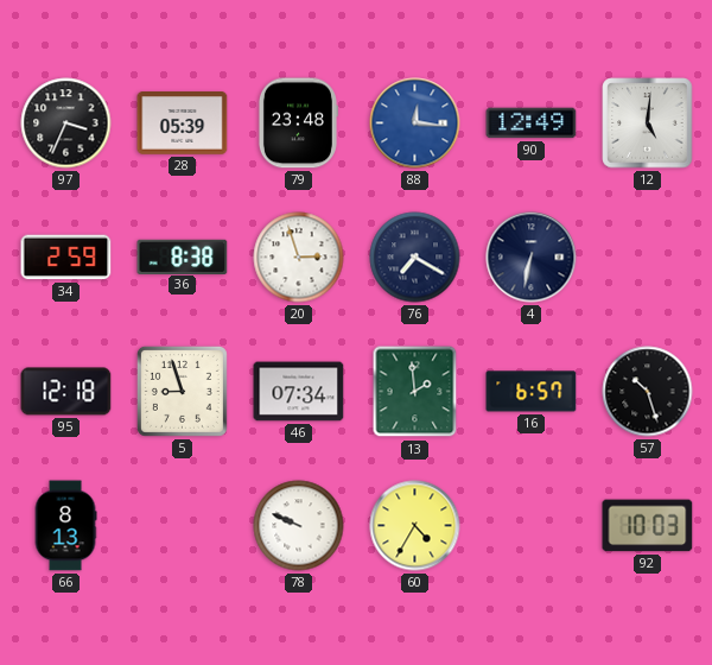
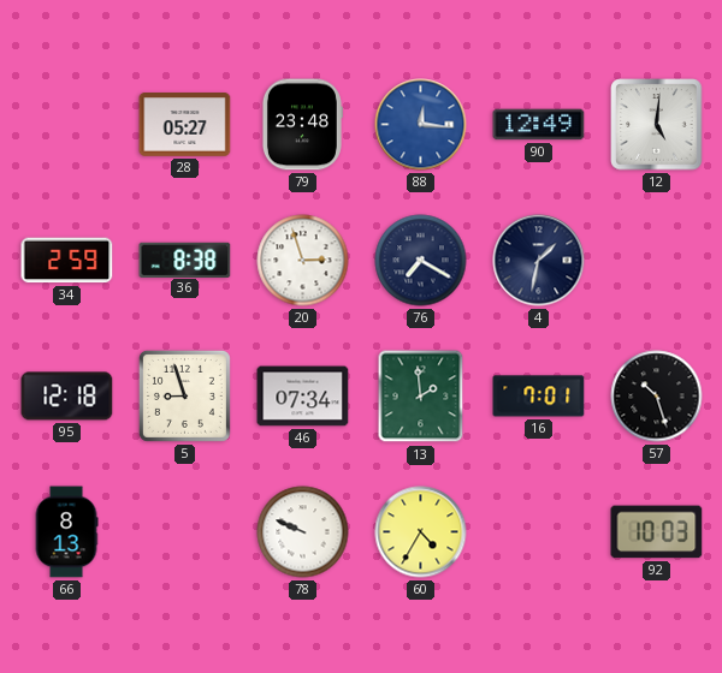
97: 3:34 -> none
28: 05:39 -> 05:27
4: 6:32 -> 1:32
16: 6:57 -> 7:01
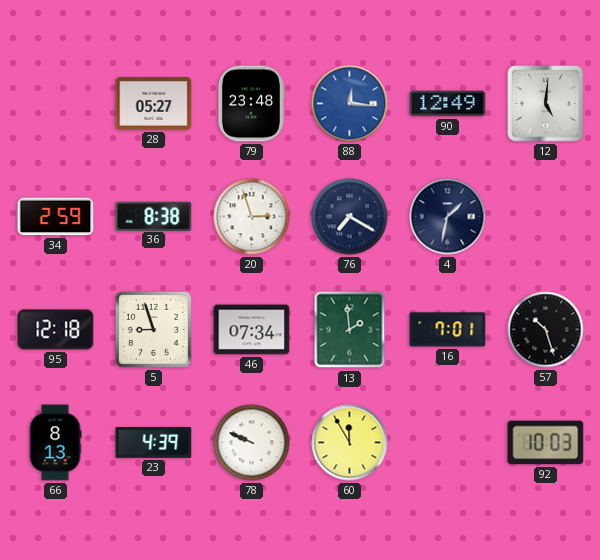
23: none -> 4:39
60: 4:35 -> 11:55
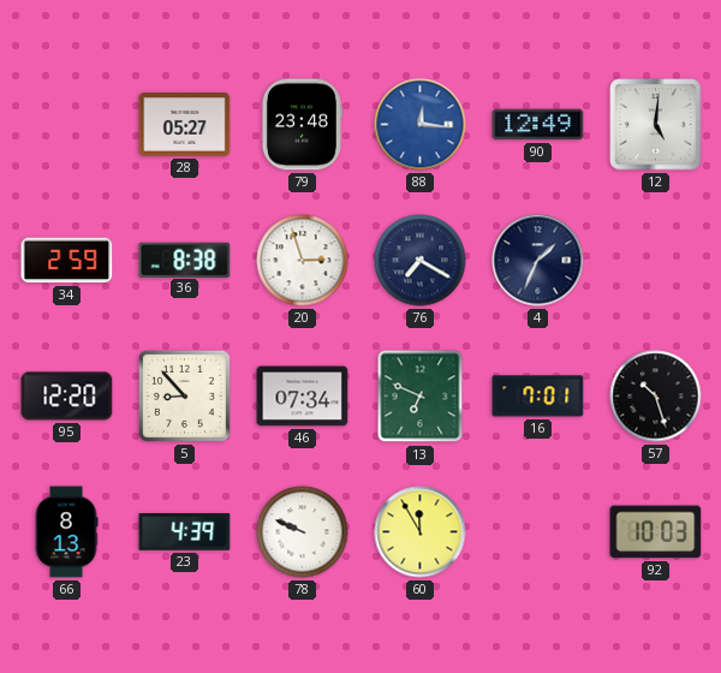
4: 1:32 -> 1:34
95: 12:18 -> 12:20
5: 8:57 -> 8:53
13: 1:59 -> 6:49
